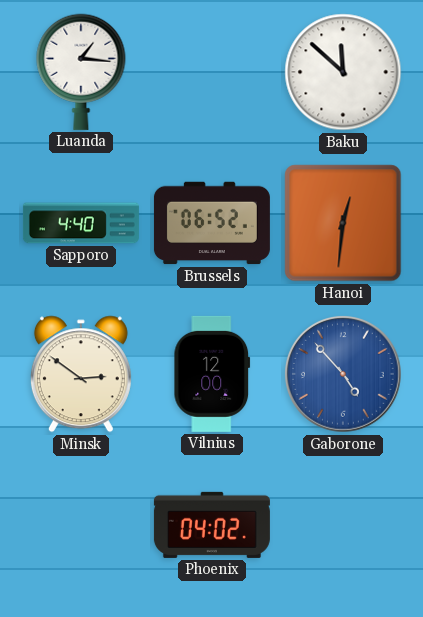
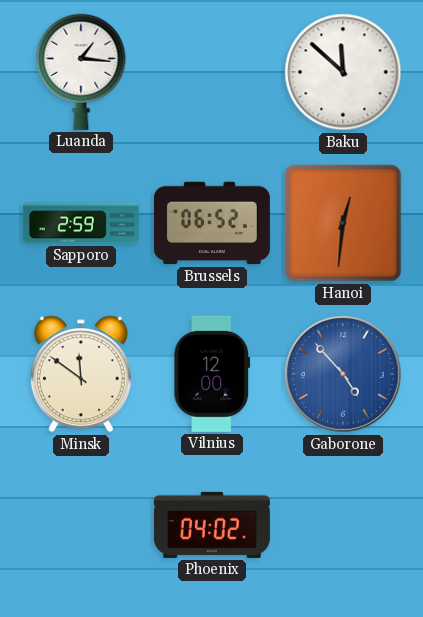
Sapporo: 4:40 -> 2:59
Minsk: 2:51 -> 11:51
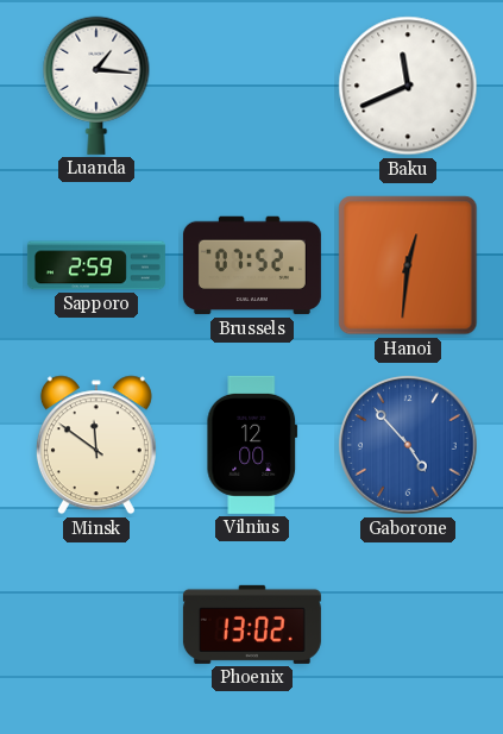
Baku: 11:52 -> 11:41
Brussels: 06:52 -> 07:52
Phoenix: 04:02 -> 13:02
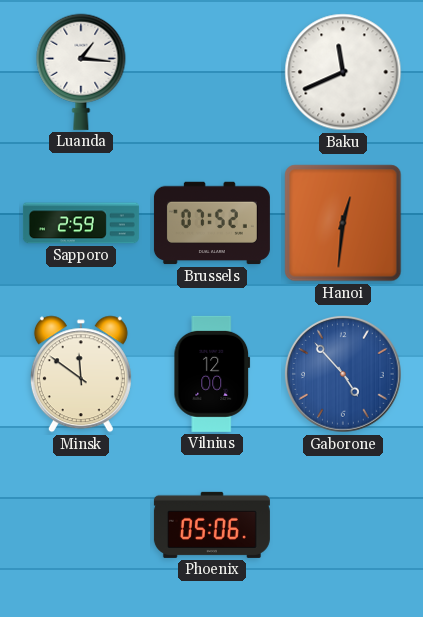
Phoenix: 13:02 -> 05:06
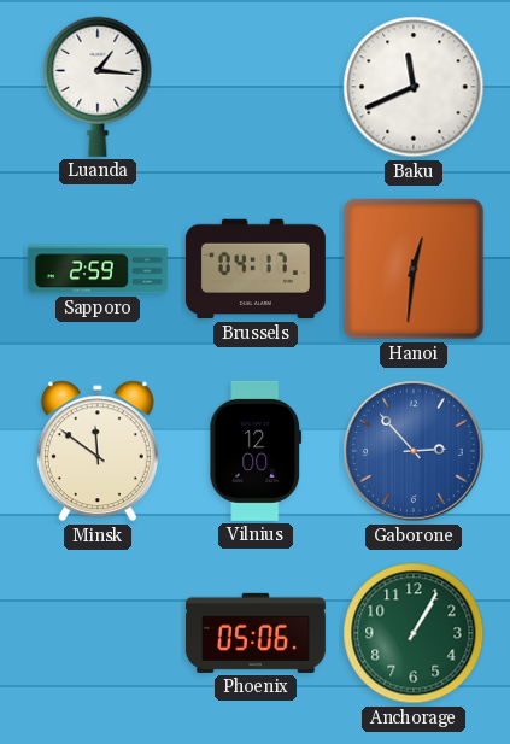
Brussels: 07:52 -> 04:17
Gaborone: 4:53 -> 2:53
Anchorage: none -> 1:05
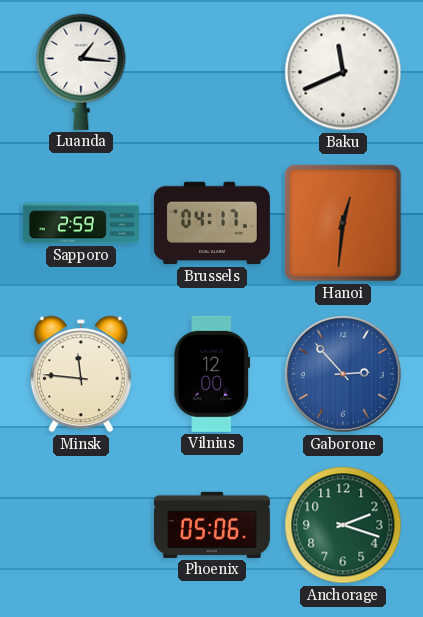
Minsk: 11:51 -> 11:46
Anchorage: 1:05 -> 2:18
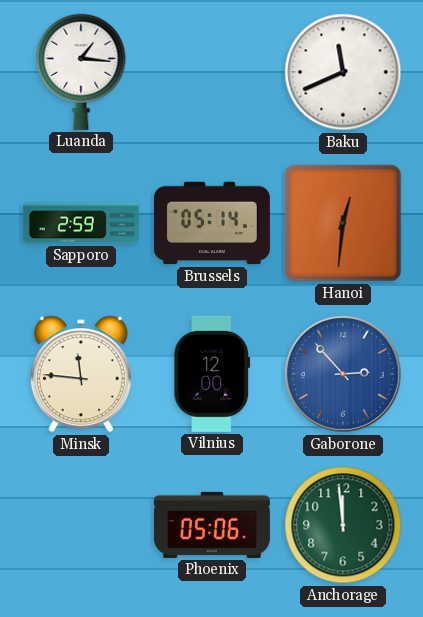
Brussels: 04:17 -> 05:14
Anchorage: 2:18 -> 11:59
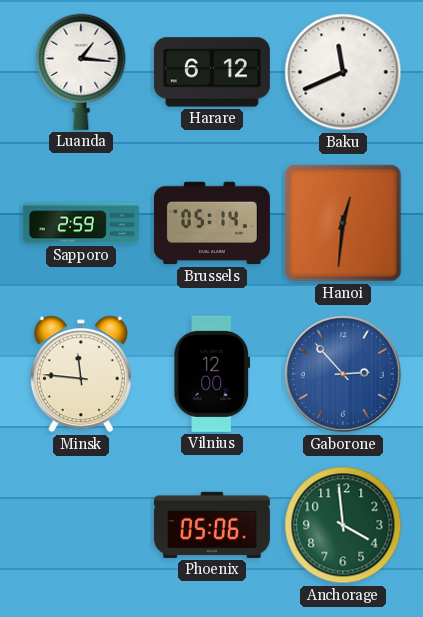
Harare: none -> 6:12
Anchorage: 11:59 -> 3:59
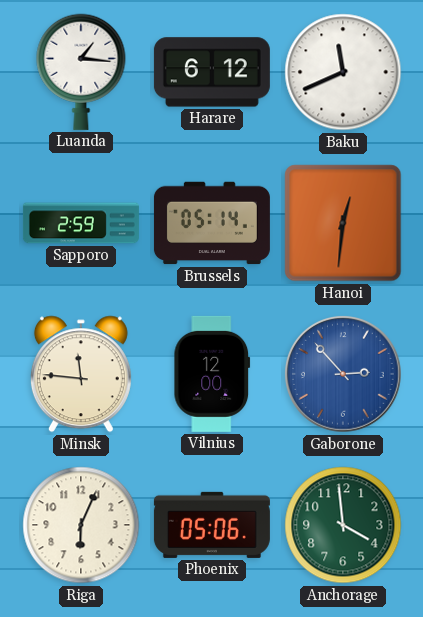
Riga: none -> 6:04
